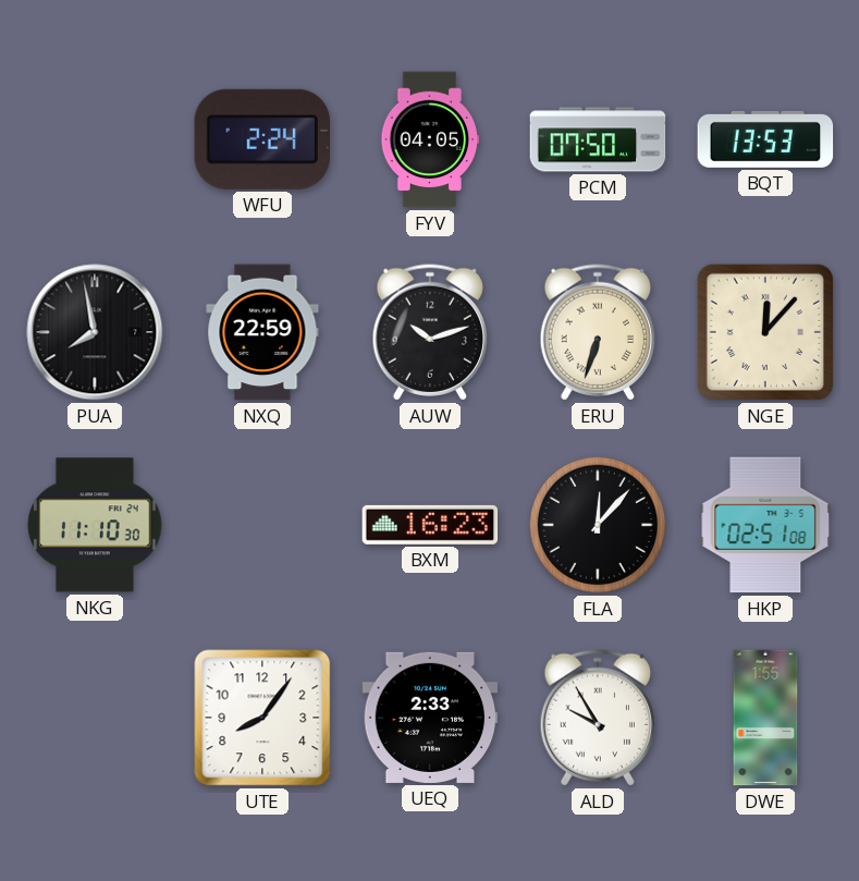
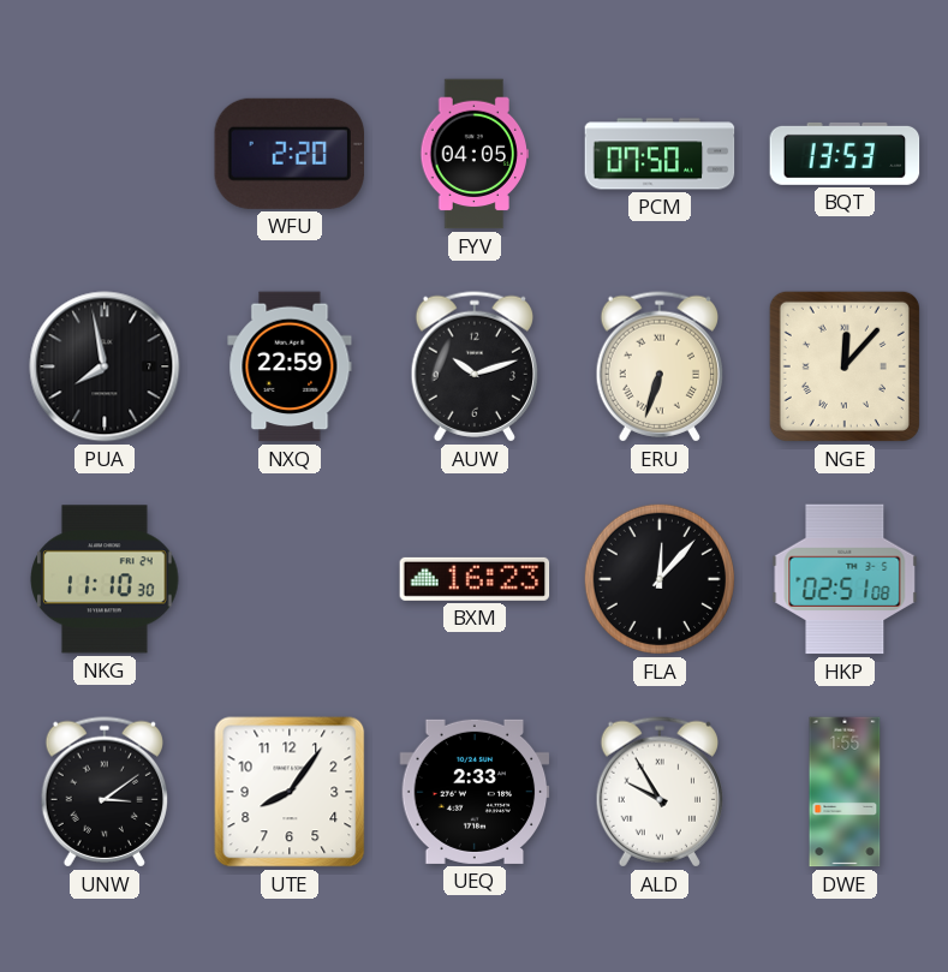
WFU: 2:24 -> 2:20
UNW: none -> 3:09
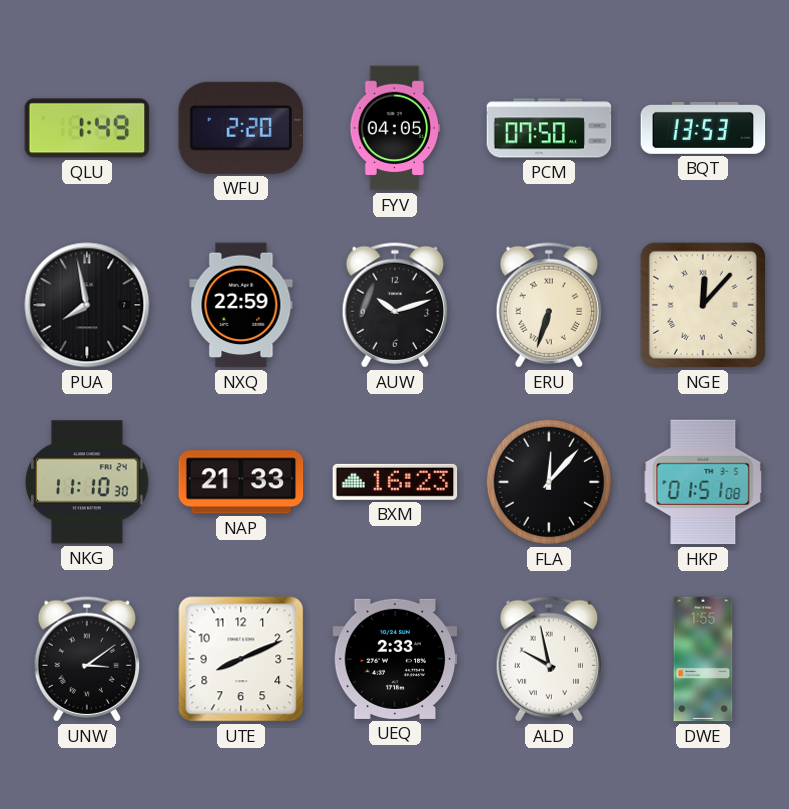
QLU: none -> 1:49
NAP: none -> 21:33
HKP: 02:51 -> 01:51
UTE: 8:06 -> 8:11
ALD: 9:55 -> 9:58
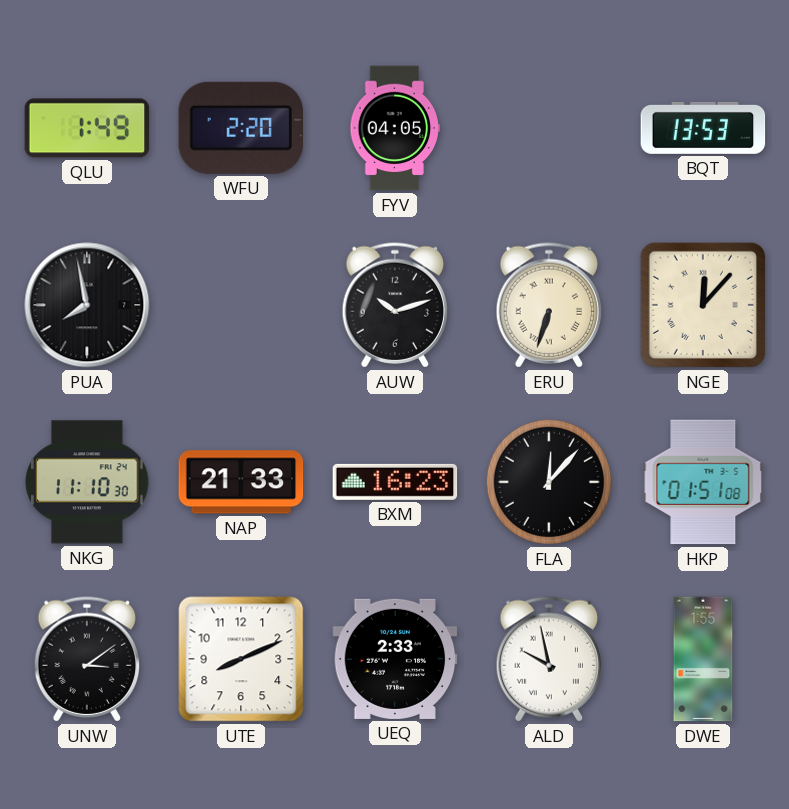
PCM: 07:50 -> none
NXQ: 22:59 -> none
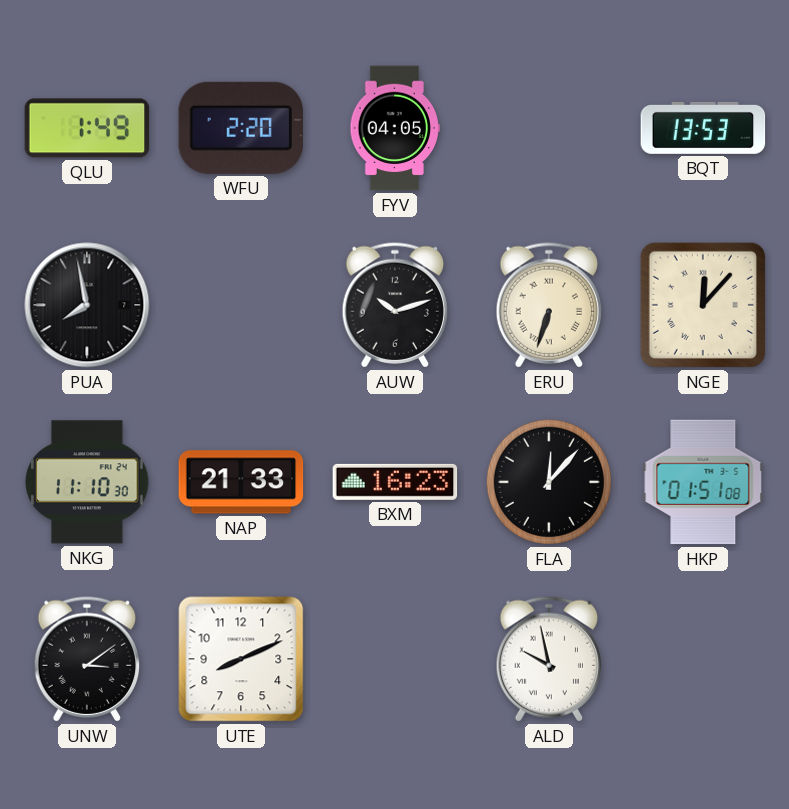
UEQ: 2:33 -> none
DWE: 1:55 -> none
